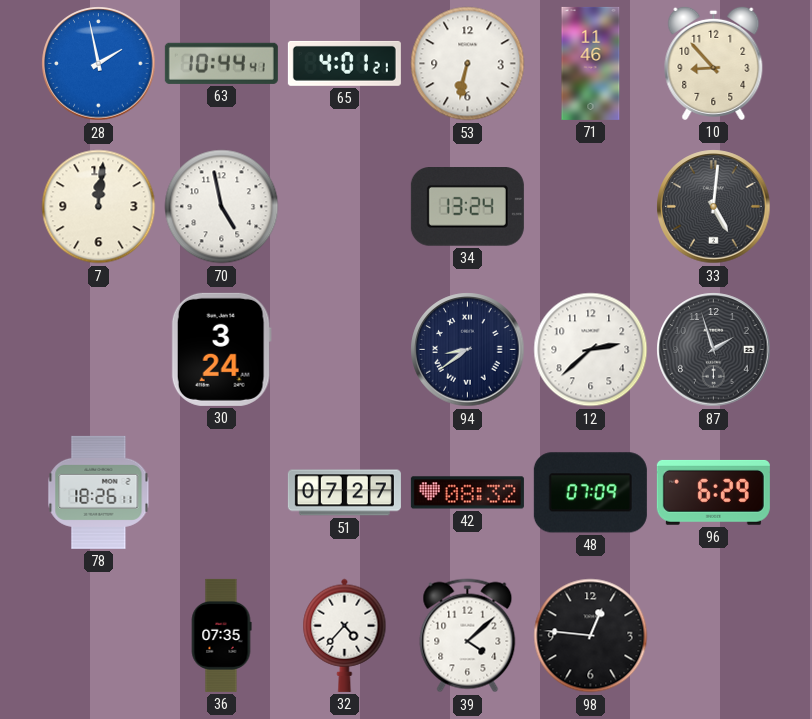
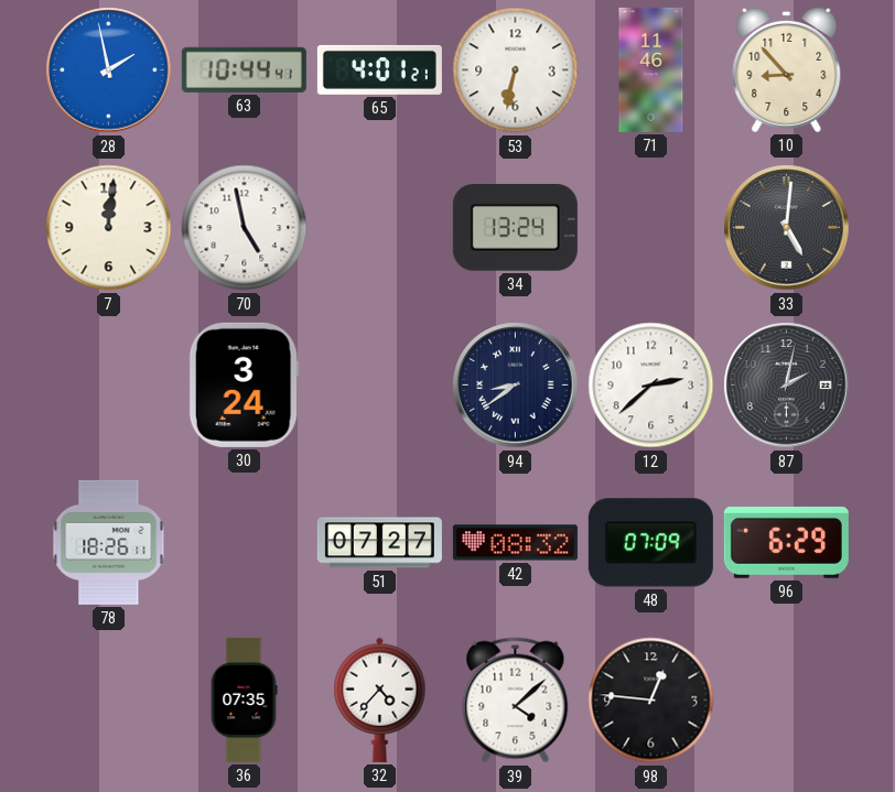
87: 1:57 -> 2:02
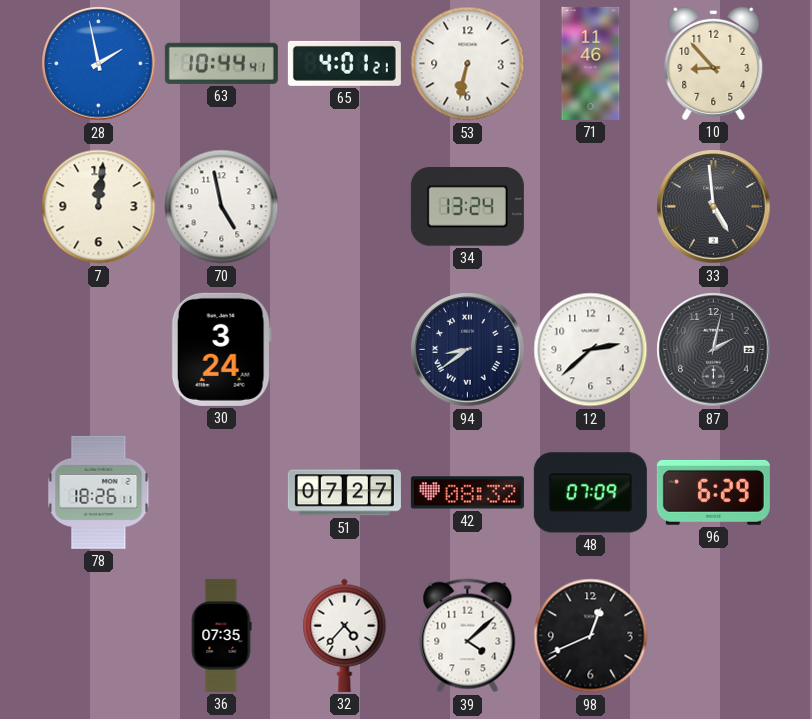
33: 5:01 -> 4:59
98: 12:46 -> 12:41
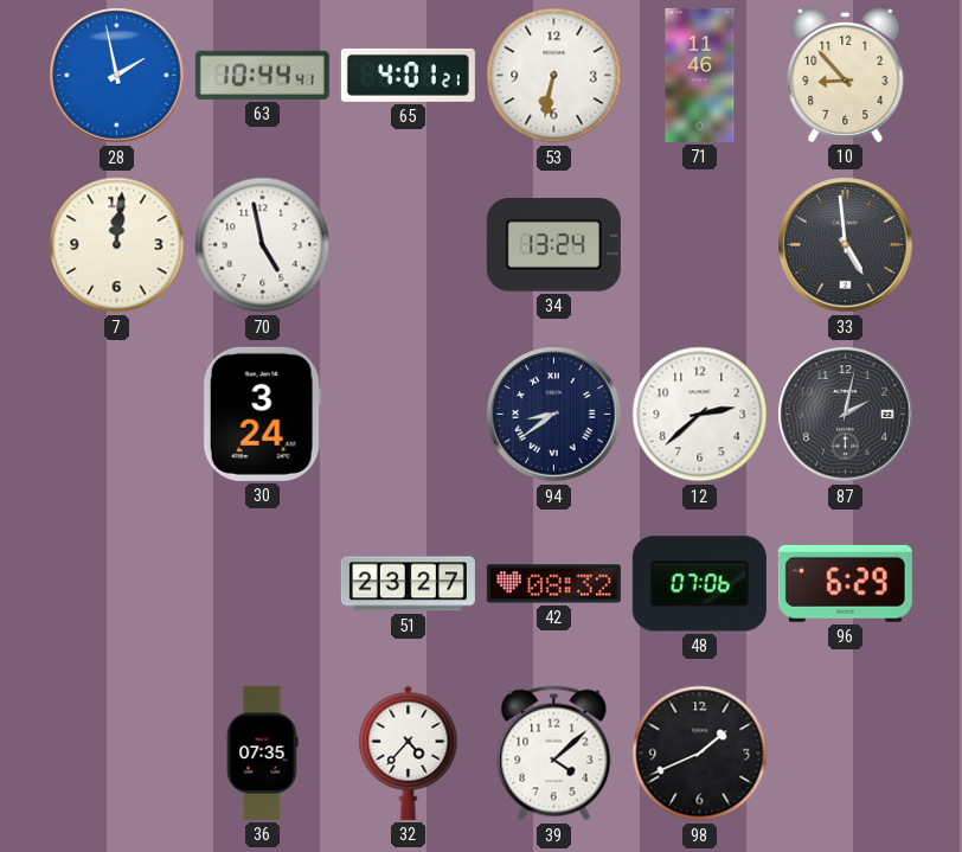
78: 18:26 -> none
51: 07:27 -> 23:27
48: 07:09 -> 07:06
98: 12:41 -> 1:41
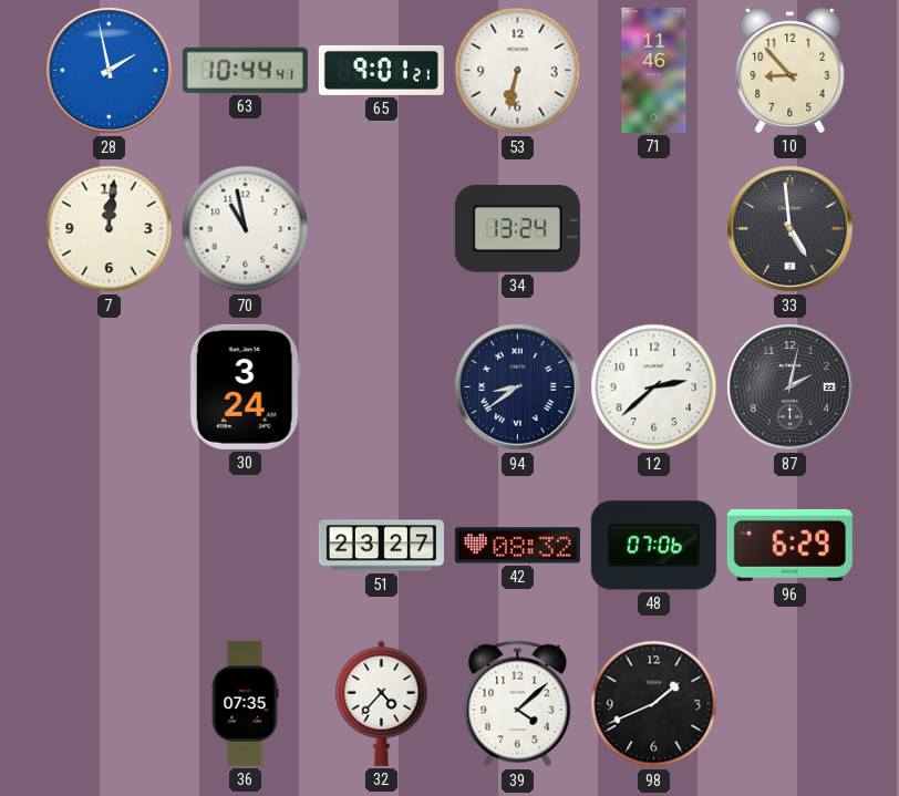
65: 4:01 -> 9:01
70: 4:58 -> 10:58
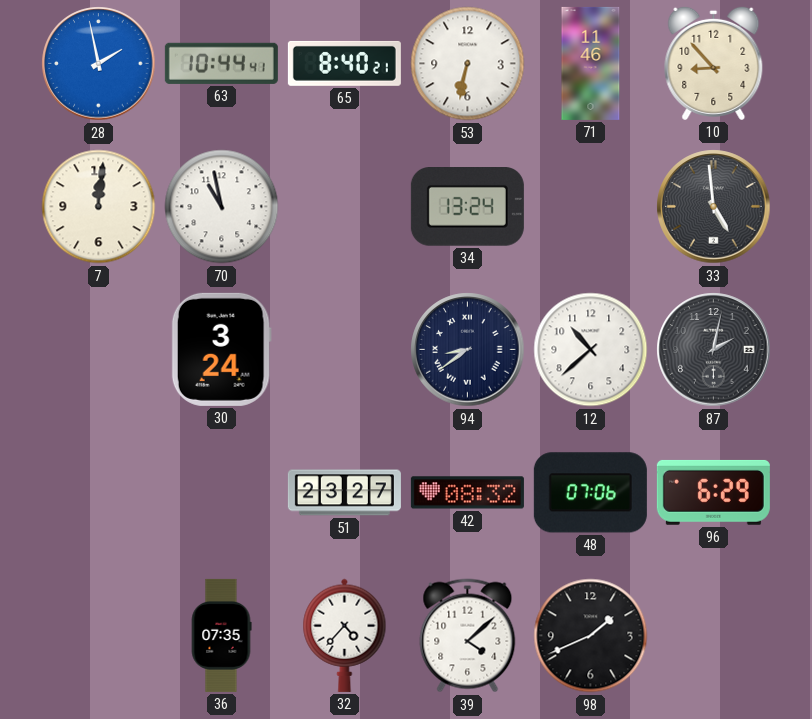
65: 9:01 -> 8:40
12: 2:38 -> 10:38
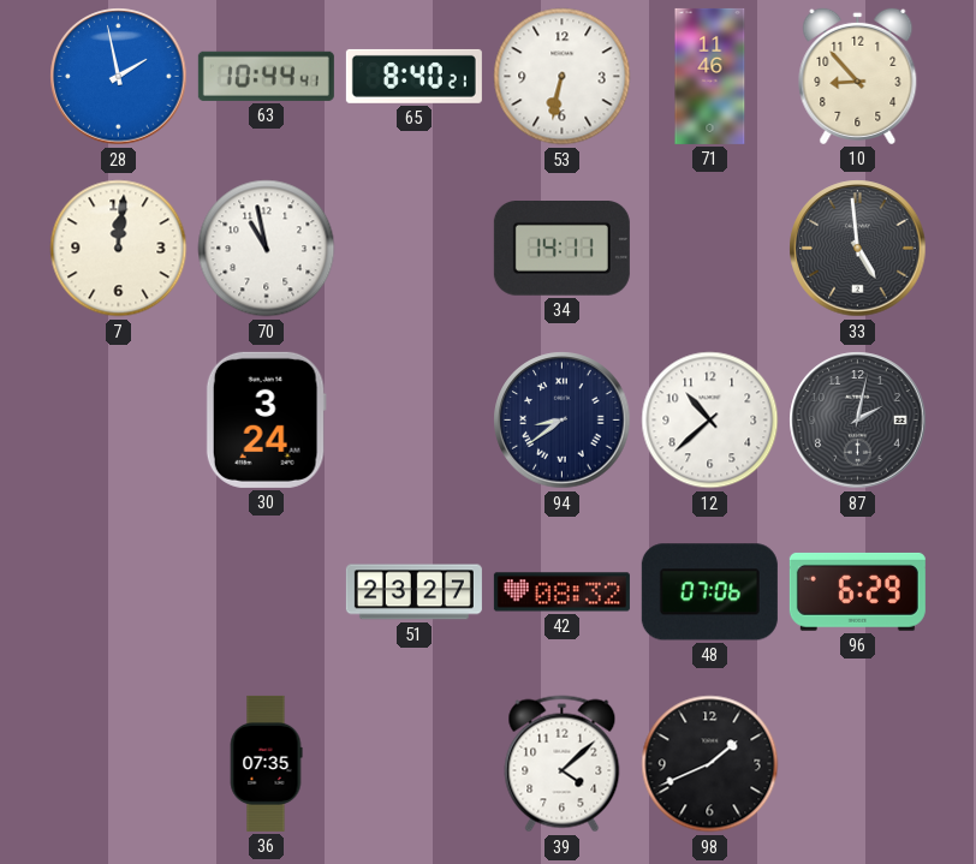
34: 13:24 -> 14:11
32: 4:37 -> none
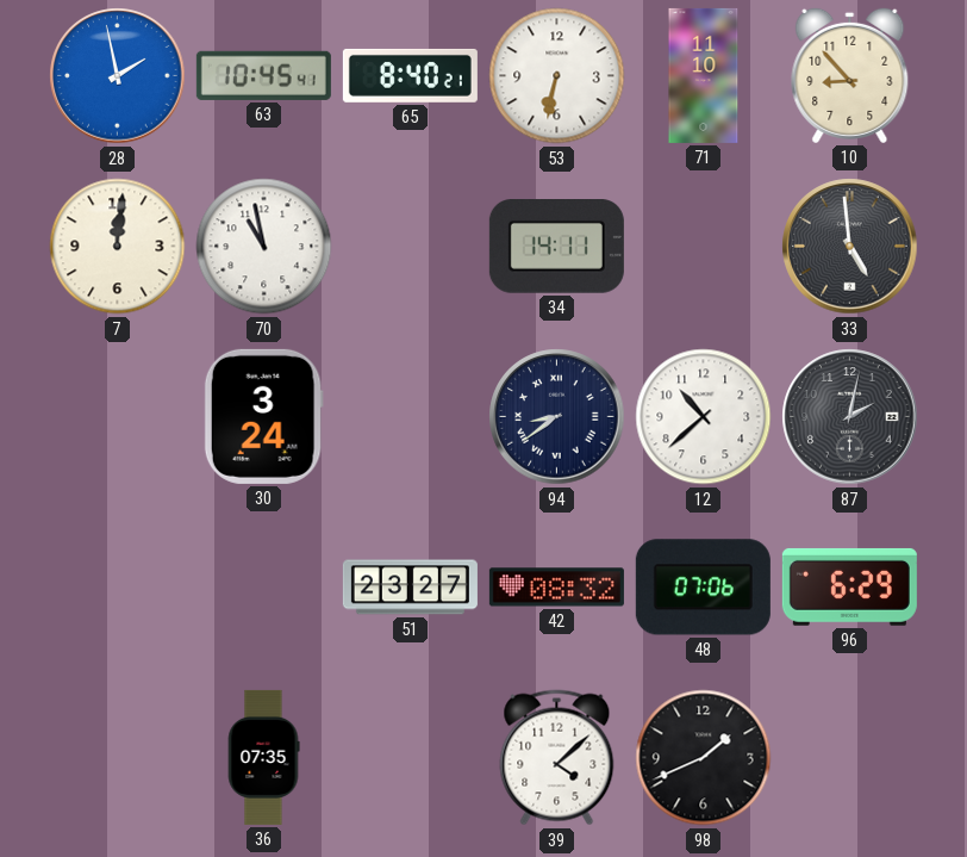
63: 10:44 -> 10:45
71: 11:46 -> 11:10
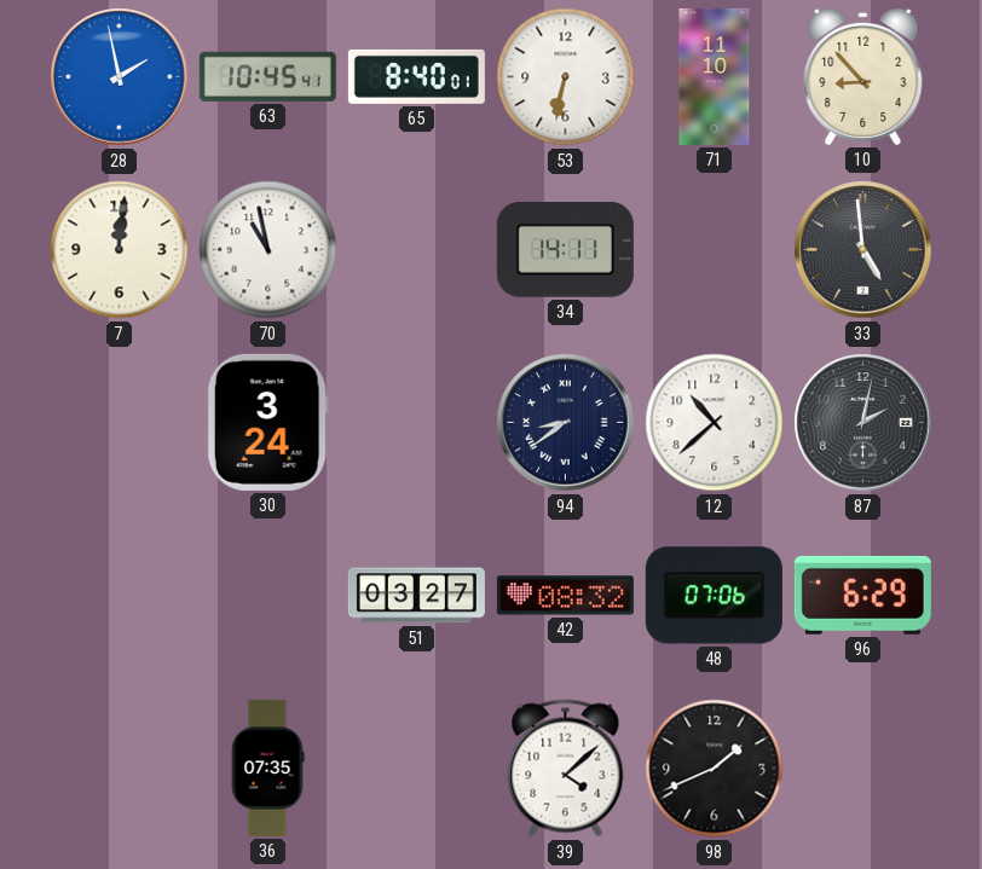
65: 8:40:21 -> 8:40:01
51: 23:27 -> 03:27
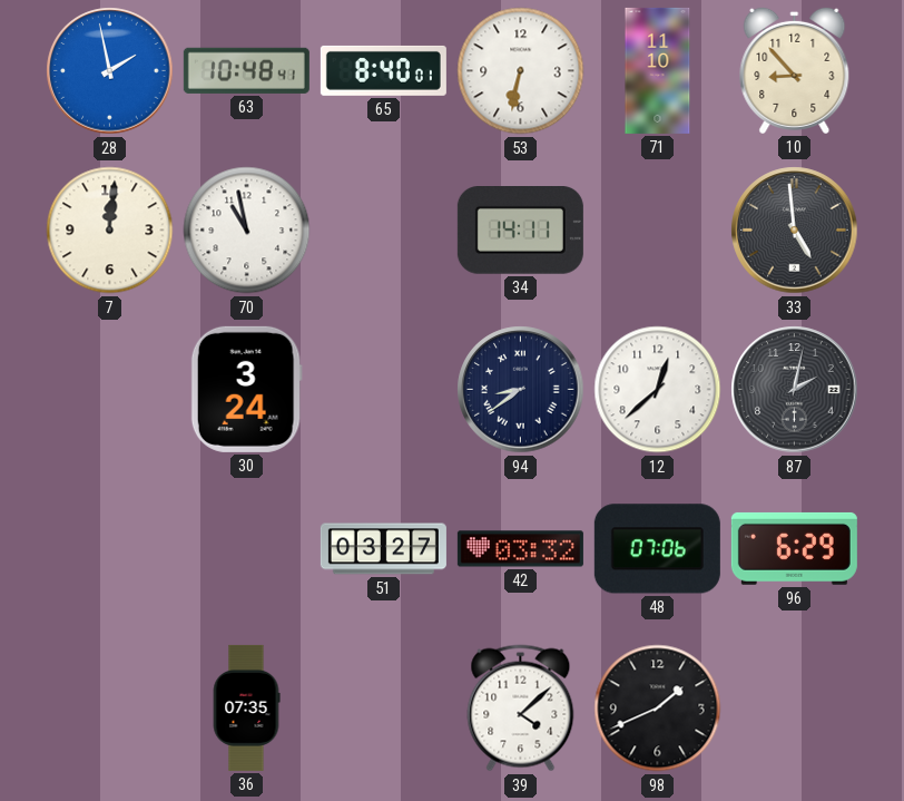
63: 10:45 -> 10:48
12: 10:38 -> 12:38
42: 08:32 -> 03:32
